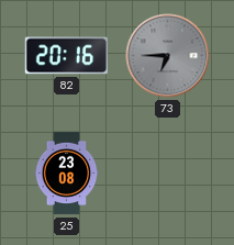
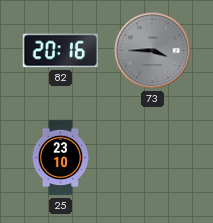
73: 6:45 -> 3:45
25: 23:08 -> 23:10
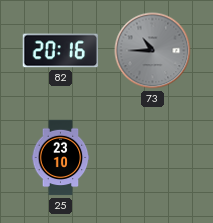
73: 3:45 -> 10:45
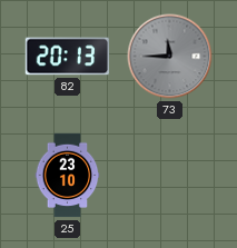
82: 20:16 -> 20:13
73: 10:45 -> 11:45
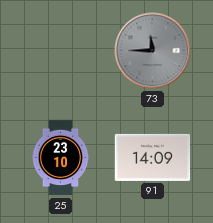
82: 20:13 -> none
91: none -> 14:09
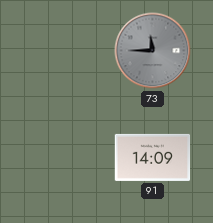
25: 23:10 -> none
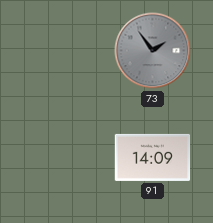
73: 11:45 -> 1:54
